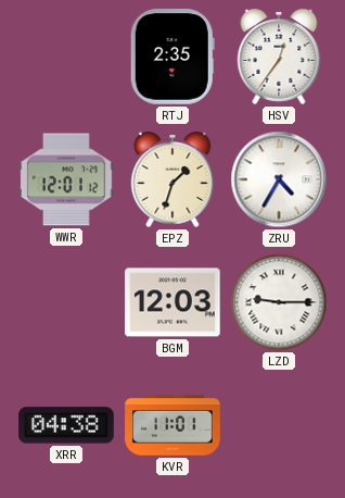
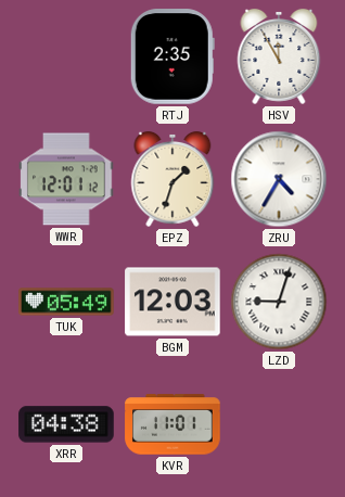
HSV: 12:36 -> 11:55
TUK: none -> 05:49
LZD: 9:15 -> 9:03
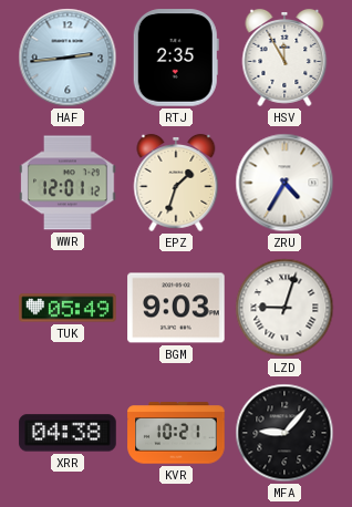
HAF: none -> 2:44
BGM: 12:03 -> 9:03
KVR: 11:01 -> 10:21
MFA: none -> 9:07
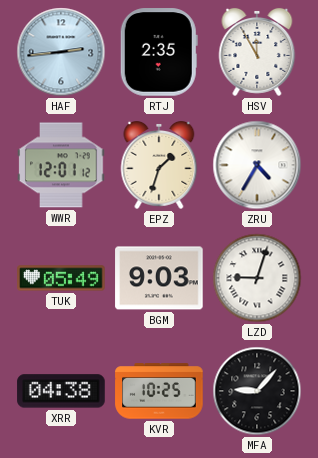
KVR: 10:21 -> 10:25
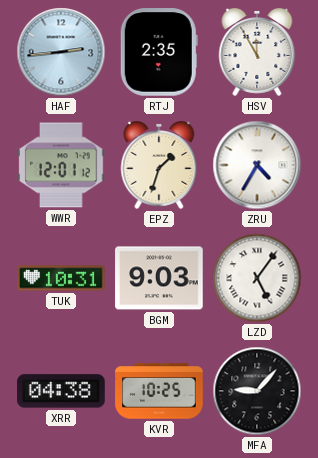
TUK: 05:49 -> 10:31
LZD: 9:03 -> 5:06
